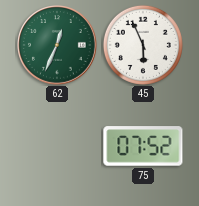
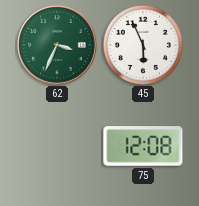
62: 12:34 -> 3:34
75: 07:52 -> 12:08
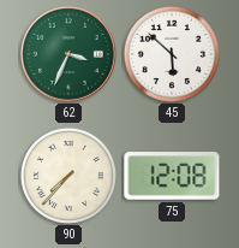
45: 5:56 -> 5:52
90: none -> 7:37
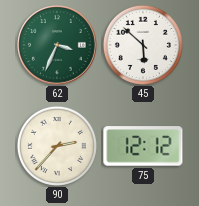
90: 7:37 -> 2:37
75: 12:08 -> 12:12
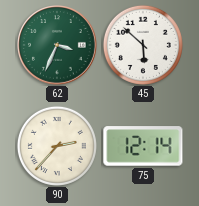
75: 12:12 -> 12:14
